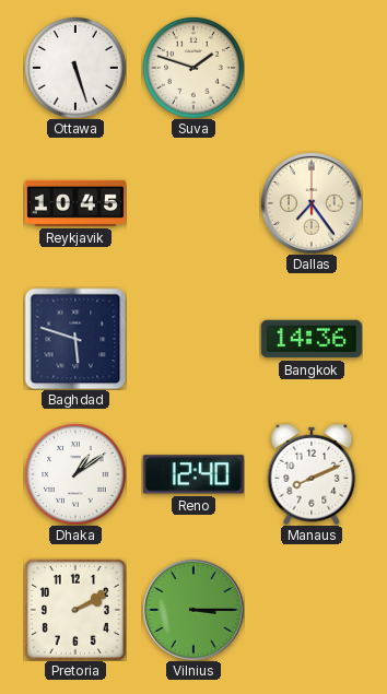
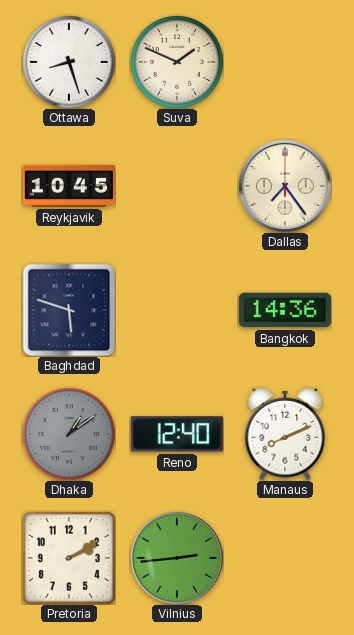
Ottawa: 5:27 -> 8:27
Suva: 1:48 -> 1:49
Dhaka dial: white -> grey
Vilnius: 3:15 -> 2:44
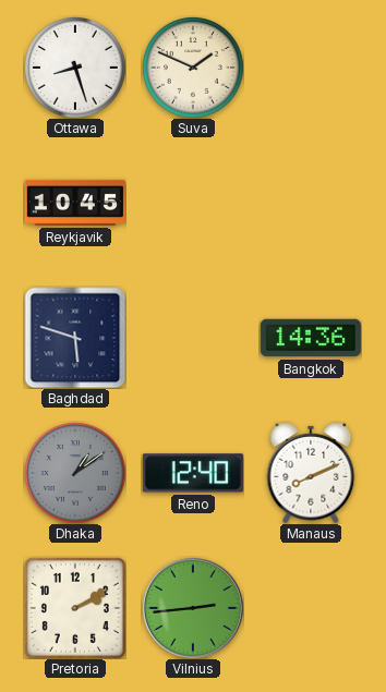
Dallas: 7:24 -> none
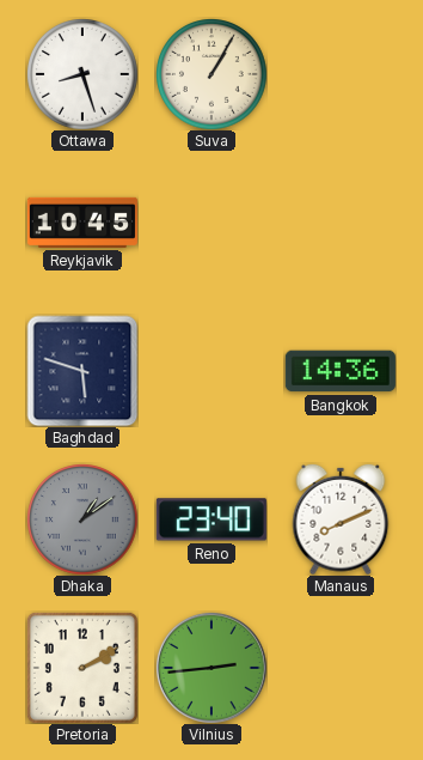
Suva: 1:49 -> 1:05
Reno: 12:40 -> 23:40
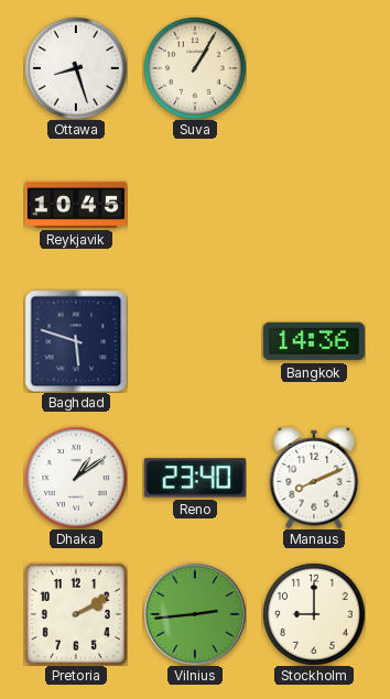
Dhaka dial: grey -> white
Stockholm: none -> 9:00
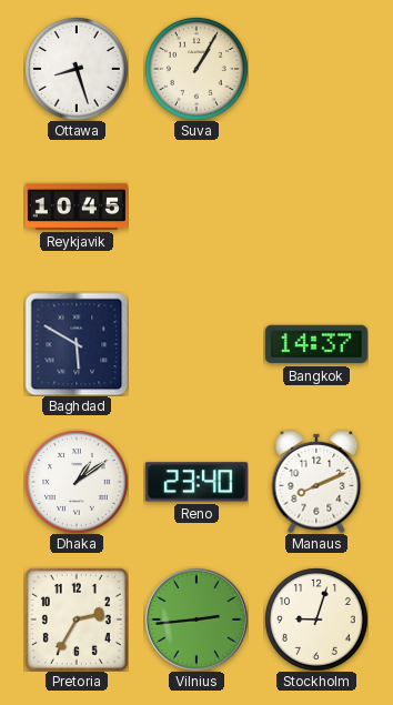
Baghdad: 5:48 -> 5:50
Bangkok: 14:36 -> 14:37
Pretoria: 2:10 -> 2:35
Stockholm: 9:00 -> 9:03
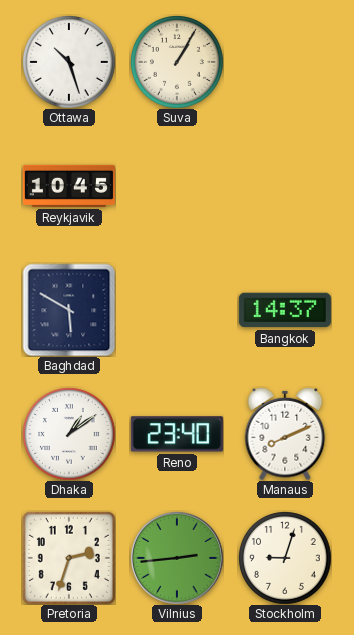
Ottawa: 8:27 -> 10:27
Pretoria: 2:35 -> 2:33
